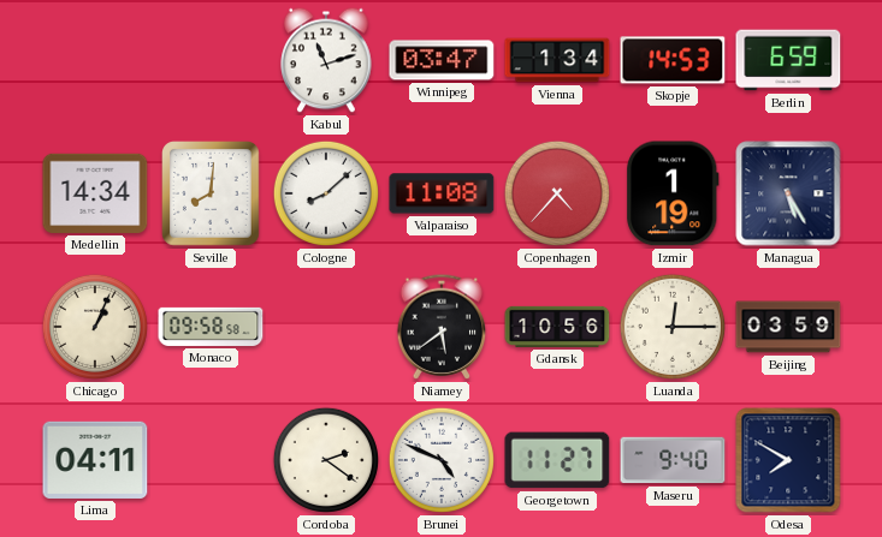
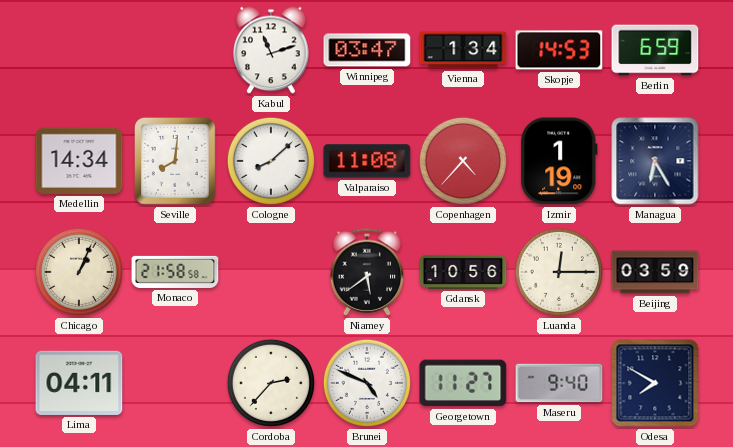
Managua: 5:25 -> 6:25
Monaco: 09:58 -> 21:58
Cordoba: 2:21 -> 2:37
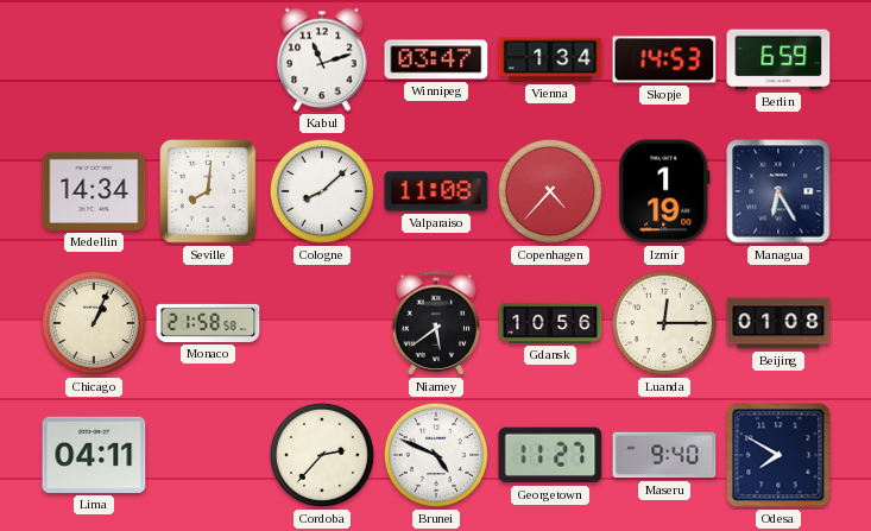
Beijing: 03:59 -> 01:08
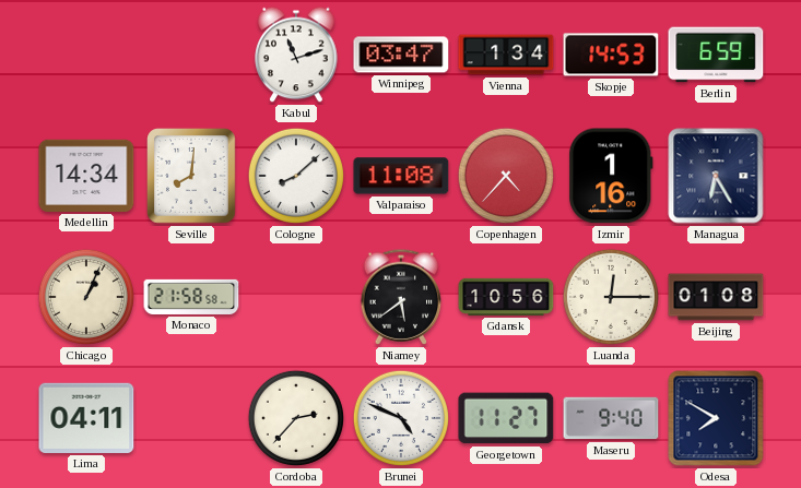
Izmir: 1:19 -> 1:16
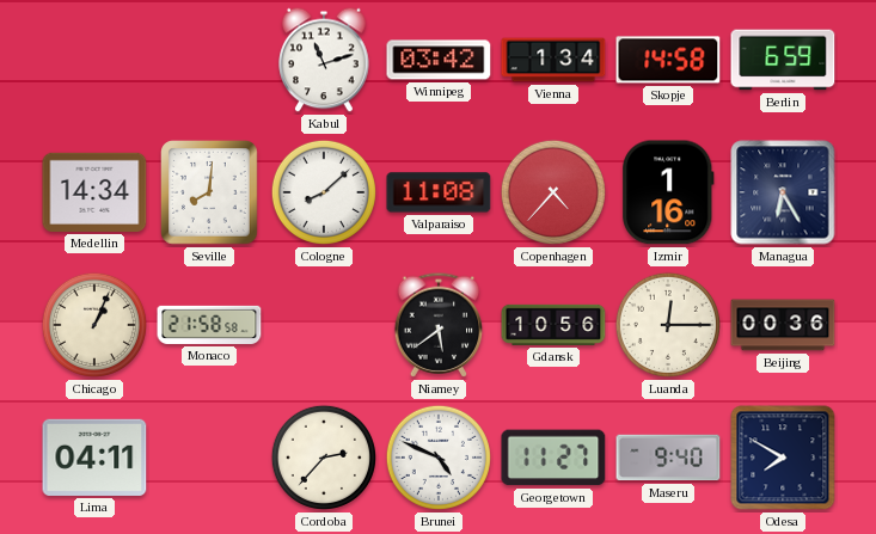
Winnipeg: 03:47 -> 03:42
Skopje: 14:53 -> 14:58
Beijing: 01:08 -> 00:36
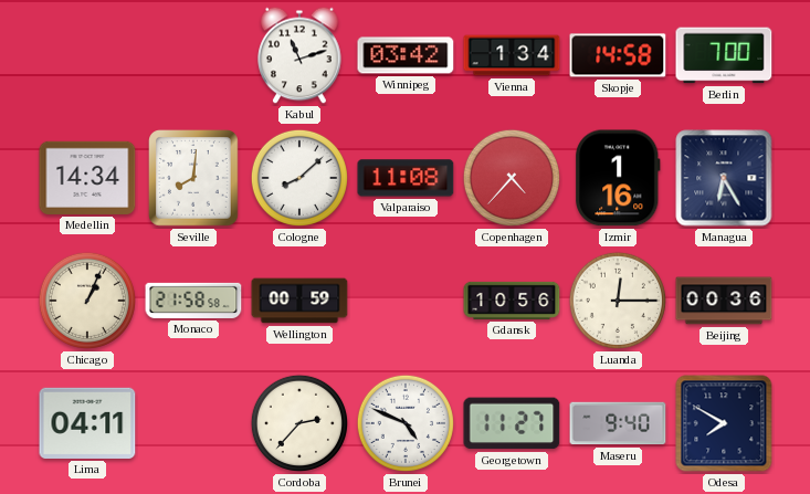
Berlin: 6:59 -> 7:00
Wellington: none -> 00:59
Niamey: 5:39 -> none
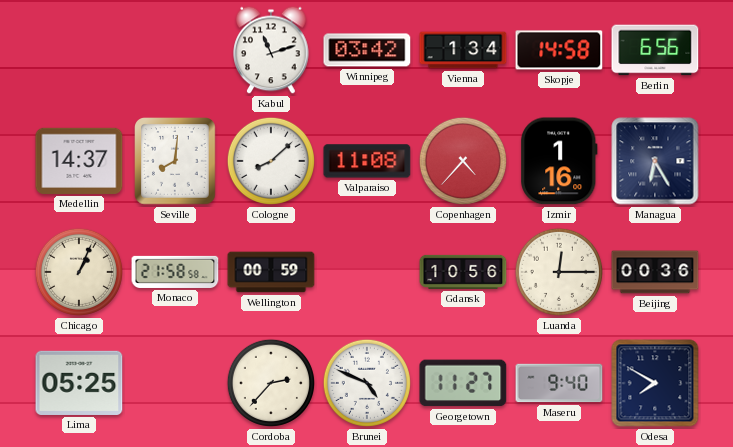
Berlin: 7:00 -> 6:56
Medellin: 14:34 -> 14:37
Lima: 04:11 -> 05:25
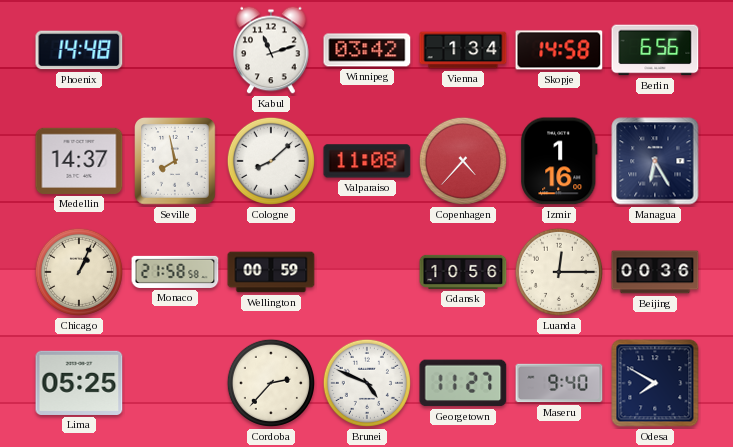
Phoenix: none -> 14:48
Seville: 8:01 -> 7:58
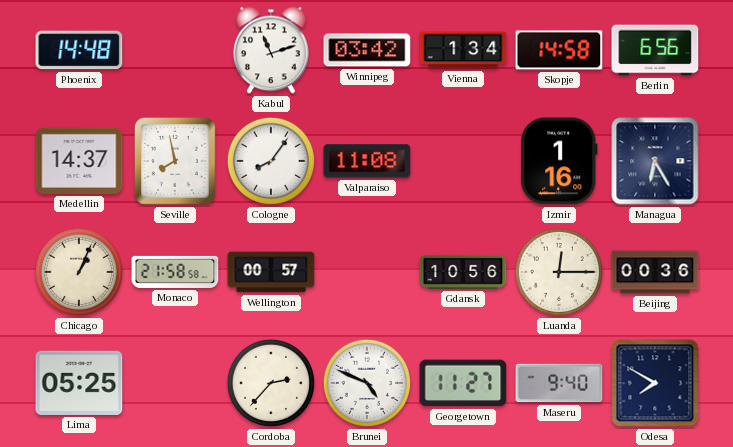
Cologne: 8:08 -> 8:06
Copenhagen: 4:37 -> none
Wellington: 00:59 -> 00:57
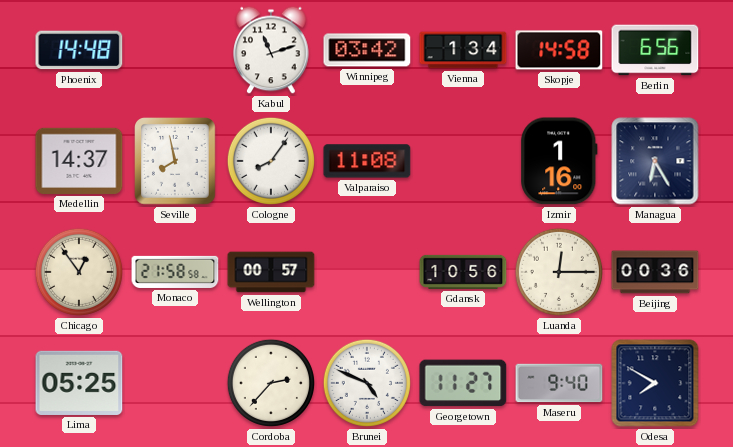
Chicago: 1:04 -> 12:54
